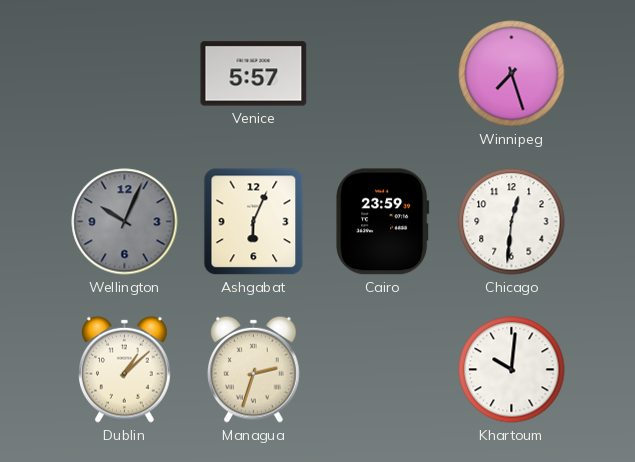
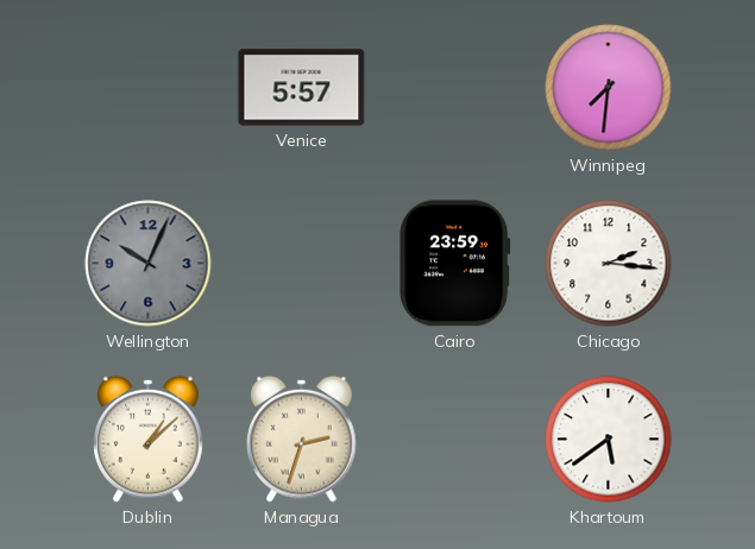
Winnipeg: 7:27 -> 7:31
Ashgabat: 6:04 -> none
Chicago: 12:31 -> 2:16
Khartoum: 10:01 -> 5:39
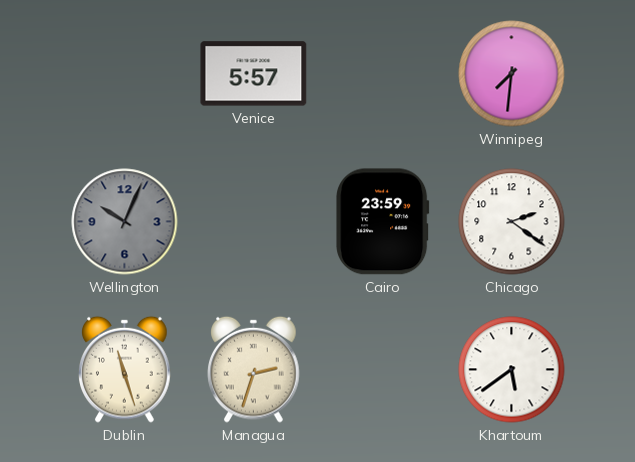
Chicago: 2:16 -> 2:21
Dublin: 1:08 -> 11:27
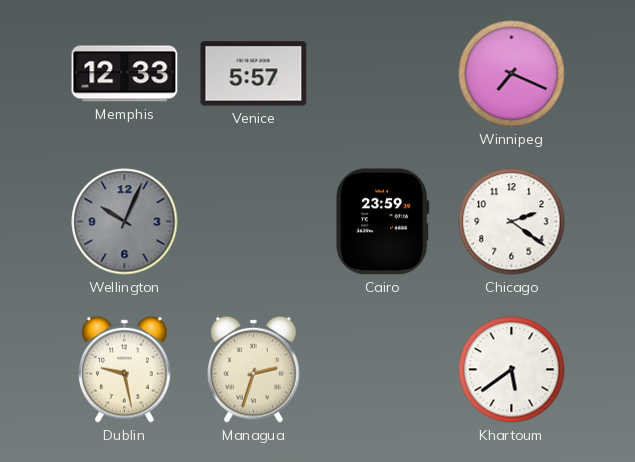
Memphis: none -> 12:33
Winnipeg: 7:31 -> 7:19
Dublin: 11:27 -> 9:28
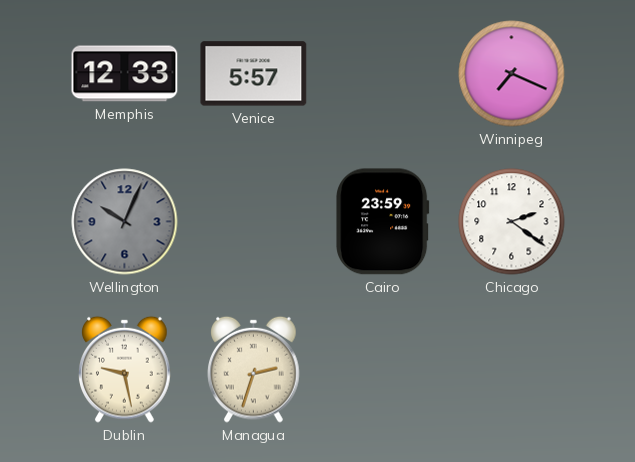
Khartoum: 5:39 -> none
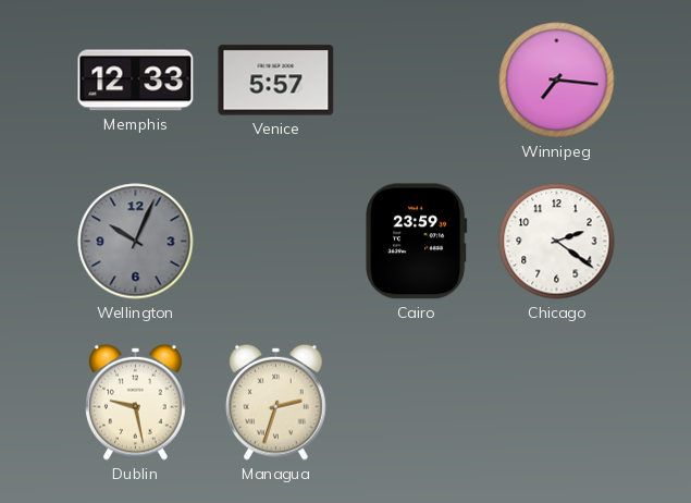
Winnipeg: 7:19 -> 7:16
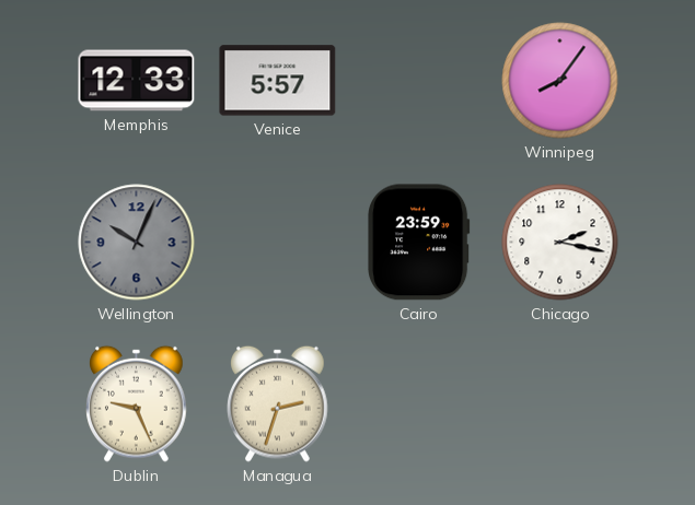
Winnipeg: 7:16 -> 8:06
Chicago: 2:21 -> 2:17
Dublin: 9:28 -> 9:26
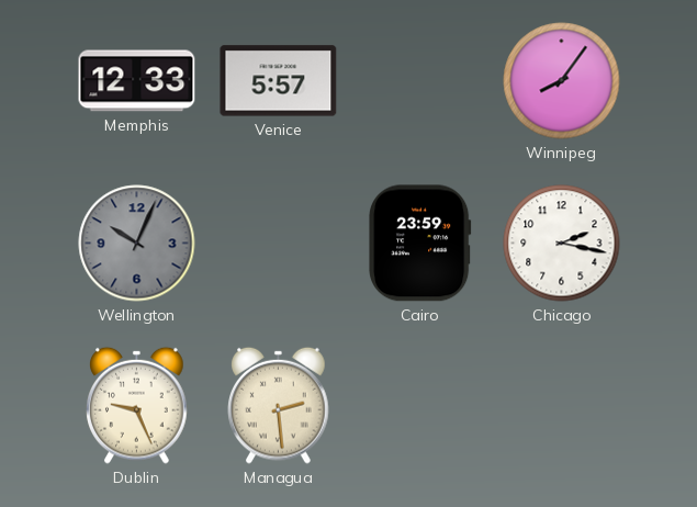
Managua: 2:33 -> 2:29
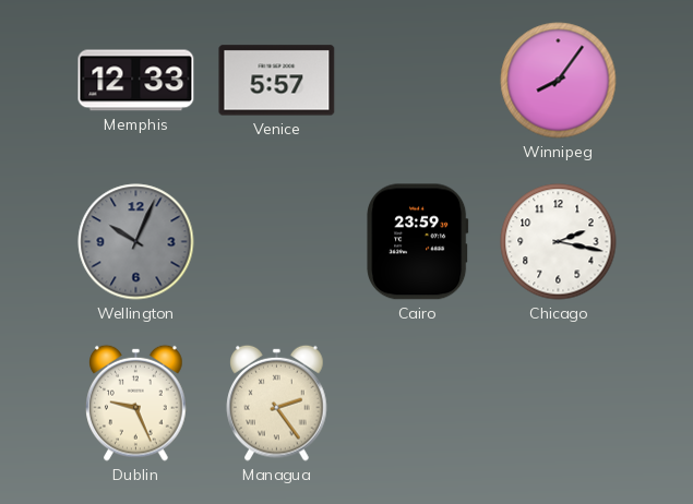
Managua: 2:29 -> 2:24
